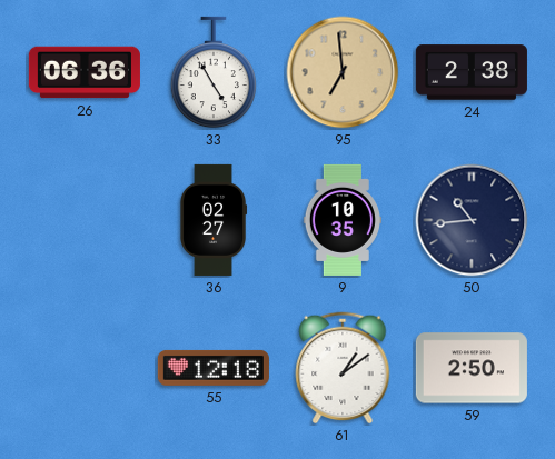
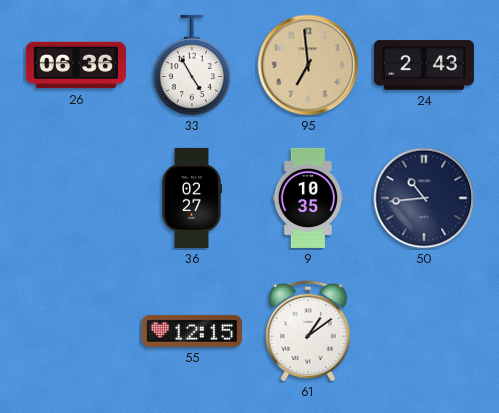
24: 2:38 -> 2:43
55: 12:18 -> 12:15
59: 2:50 -> none
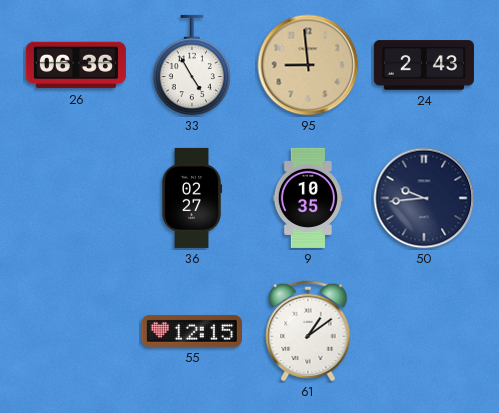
95: 6:59 -> 8:59
50: 10:44 -> 9:44
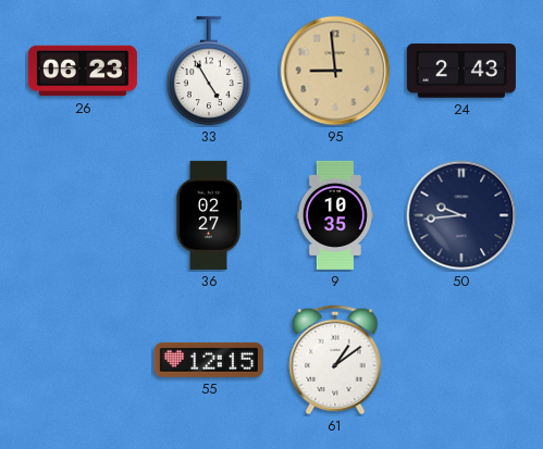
26: 06:36 -> 06:23
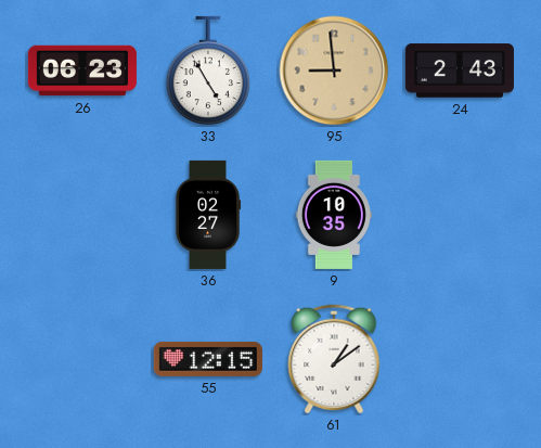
50: 9:44 -> none
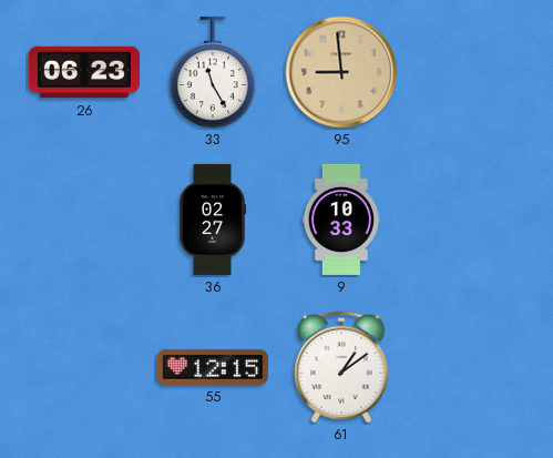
33: 4:55 -> 11:25
24: 2:43 -> none
9: 10:35 -> 10:33
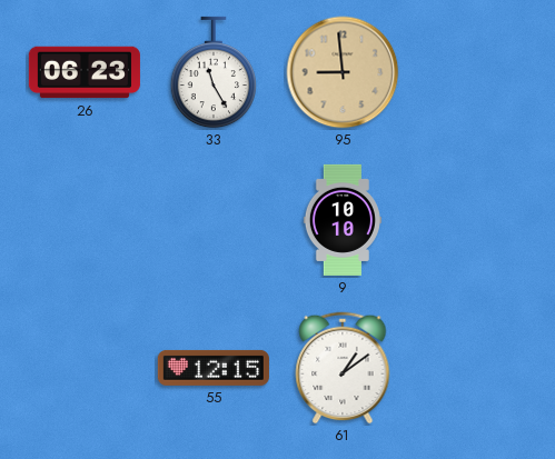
36: 02:27 -> none
9: 10:33 -> 10:10
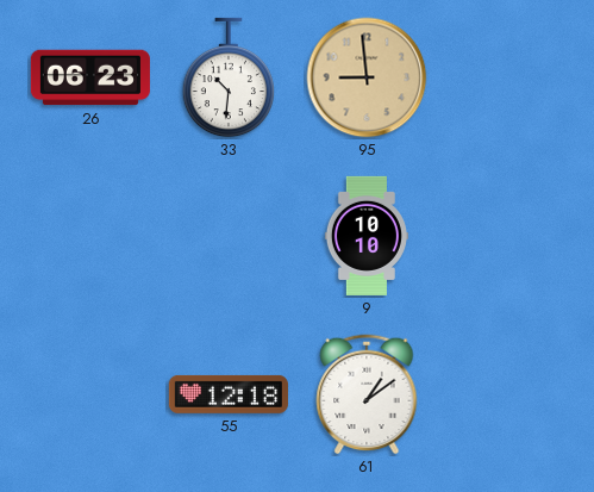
33: 11:25 -> 10:31
55: 12:15 -> 12:18
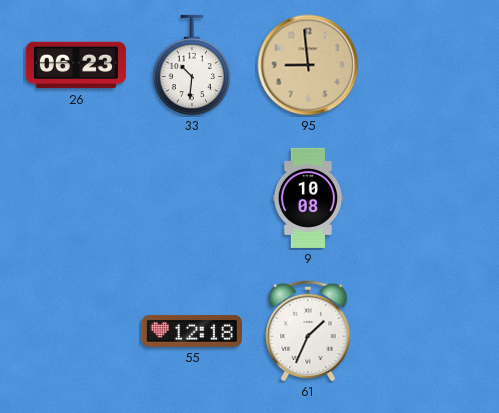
9: 10:10 -> 10:08
61: 1:09 -> 1:34
